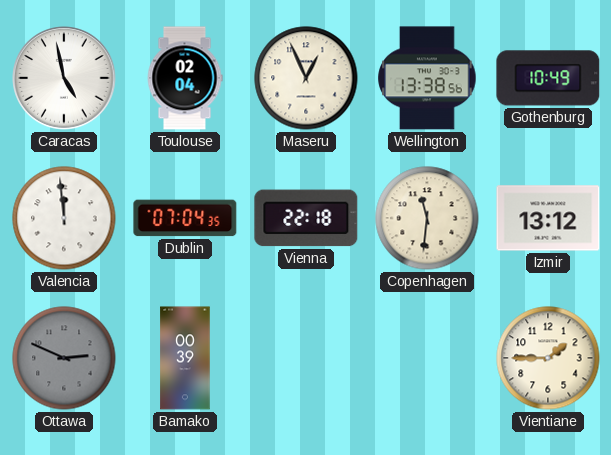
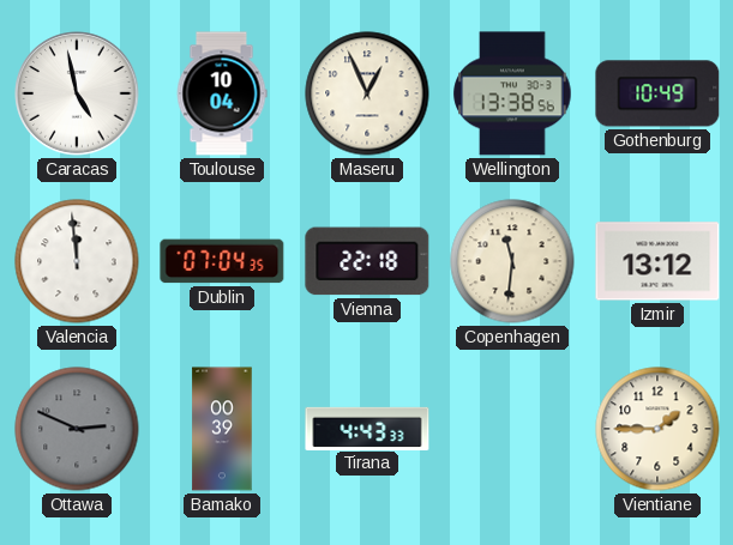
Toulouse: 02:04 -> 10:04
Tirana: none -> 4:43
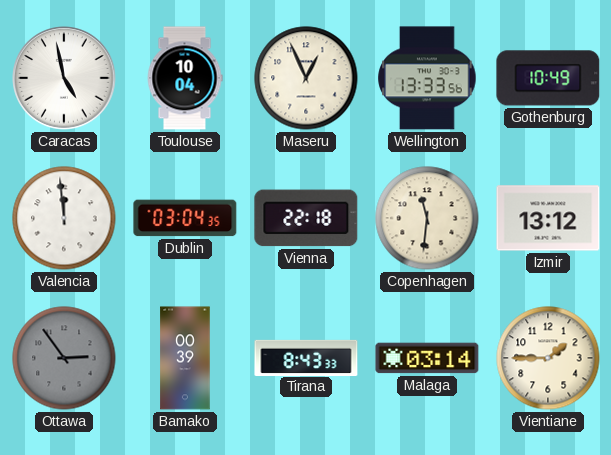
Wellington: 13:38 -> 13:33
Dublin: 07:04 -> 03:04
Ottawa: 2:49 -> 2:54
Tirana: 4:43 -> 8:43
Malaga: none -> 03:14
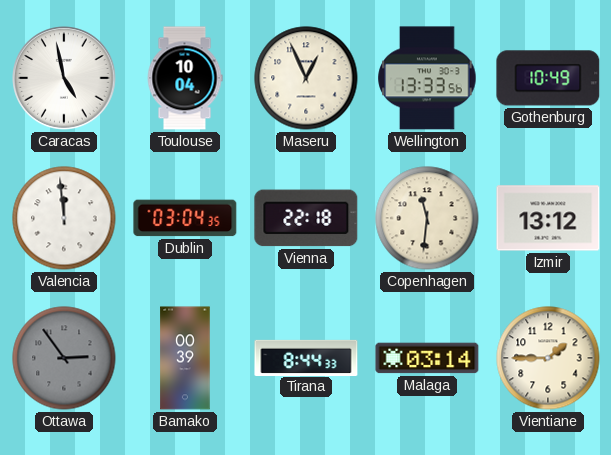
Tirana: 8:43 -> 8:44
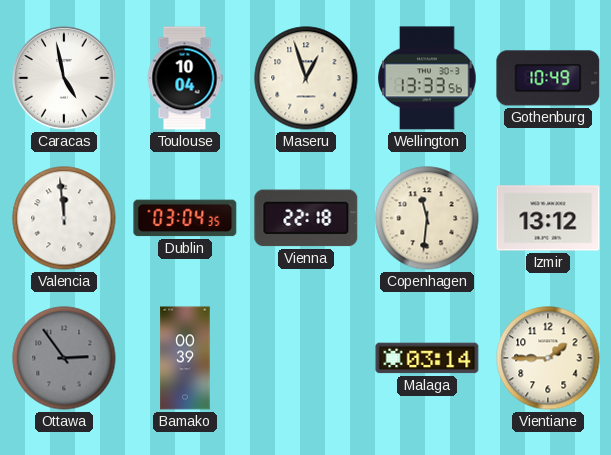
Maseru: 12:56 -> 12:57
Tirana: 8:44 -> none
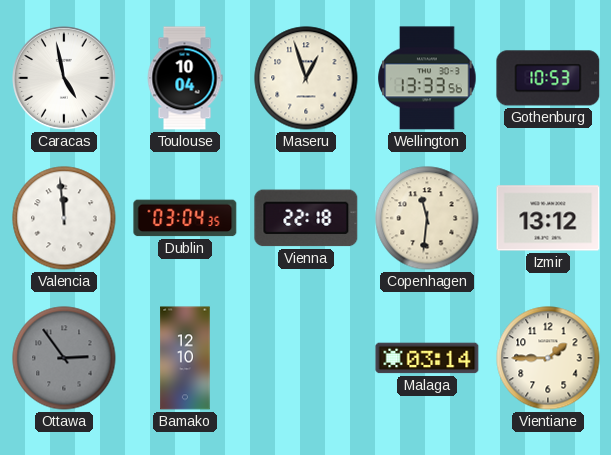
Gothenburg: 10:49 -> 10:53
Bamako: 00:39 -> 12:10
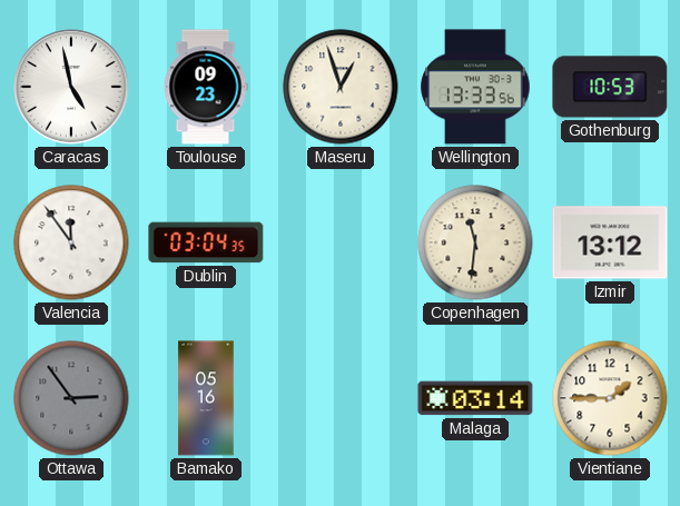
Toulouse: 10:04 -> 09:23
Valencia: 11:59 -> 11:54
Vienna: 22:18 -> none
Bamako: 12:10 -> 05:16
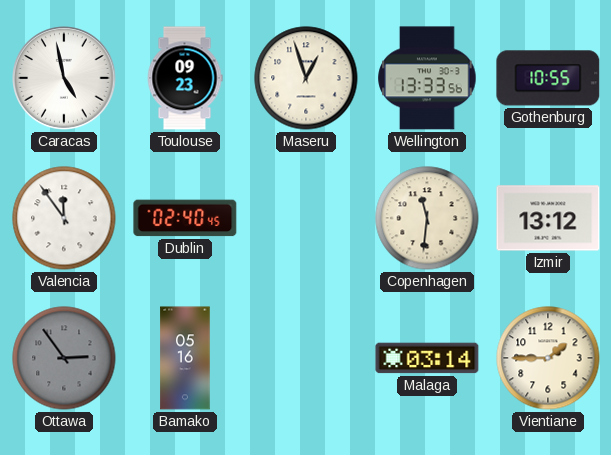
Gothenburg: 10:53 -> 10:55
Dublin: 03:04 -> 02:40
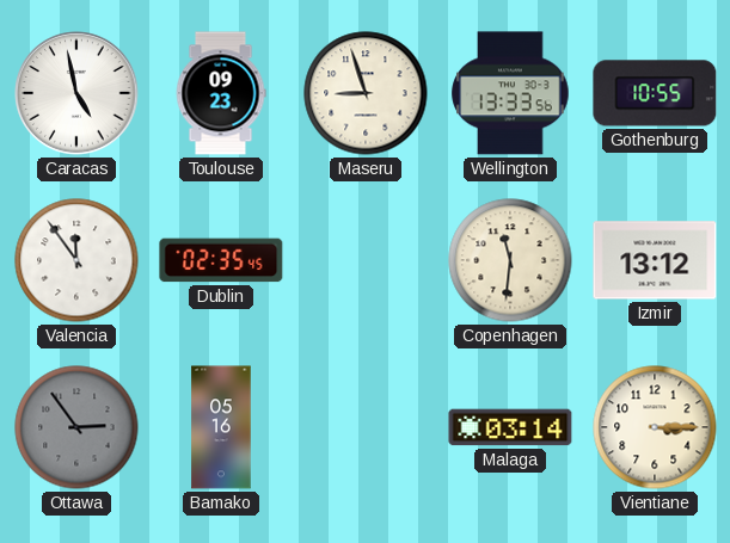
Maseru: 12:57 -> 8:57
Dublin: 02:40 -> 02:35
Vientiane: 1:45 -> 3:15
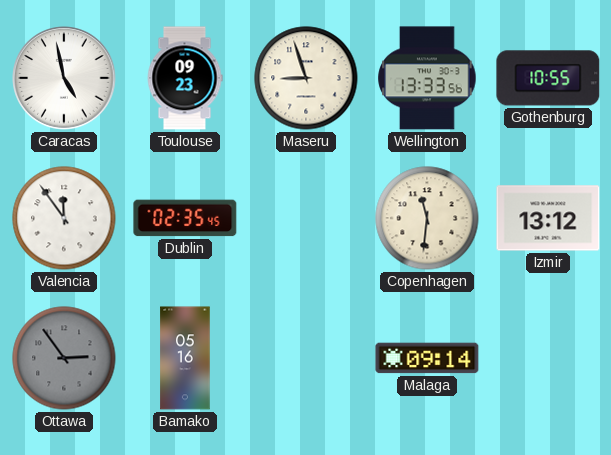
Malaga: 03:14 -> 09:14
Vientiane: 3:15 -> none
